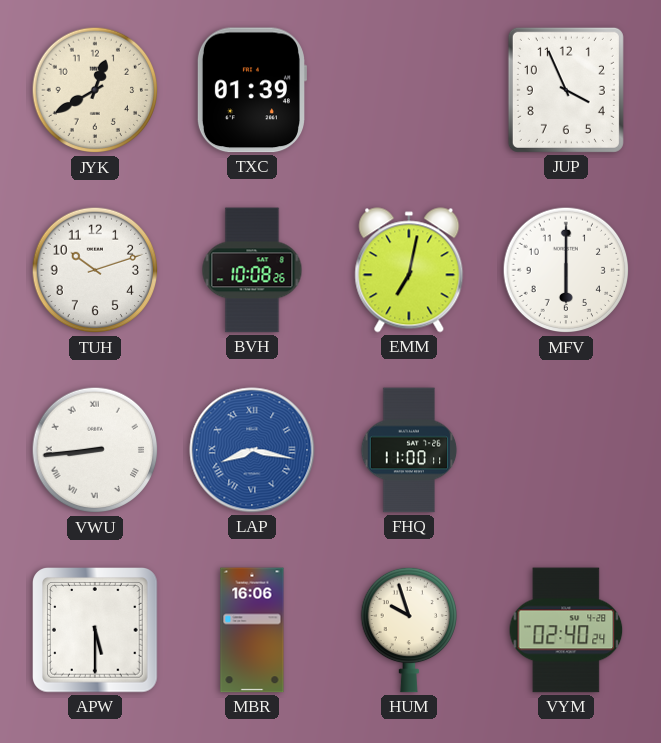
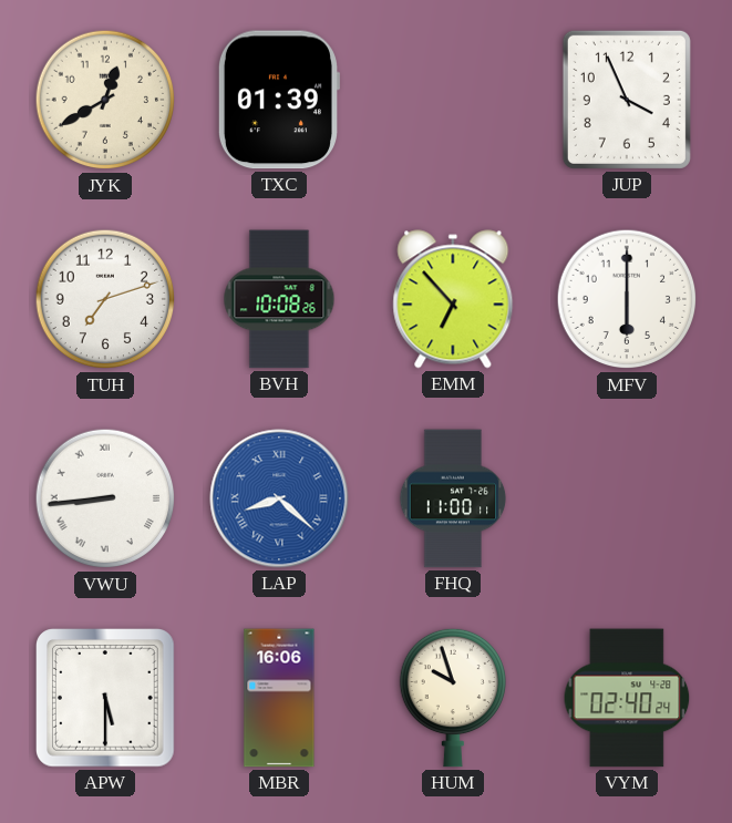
TUH: 10:12 -> 7:12
EMM: 7:02 -> 6:53
LAP: 8:17 -> 8:22
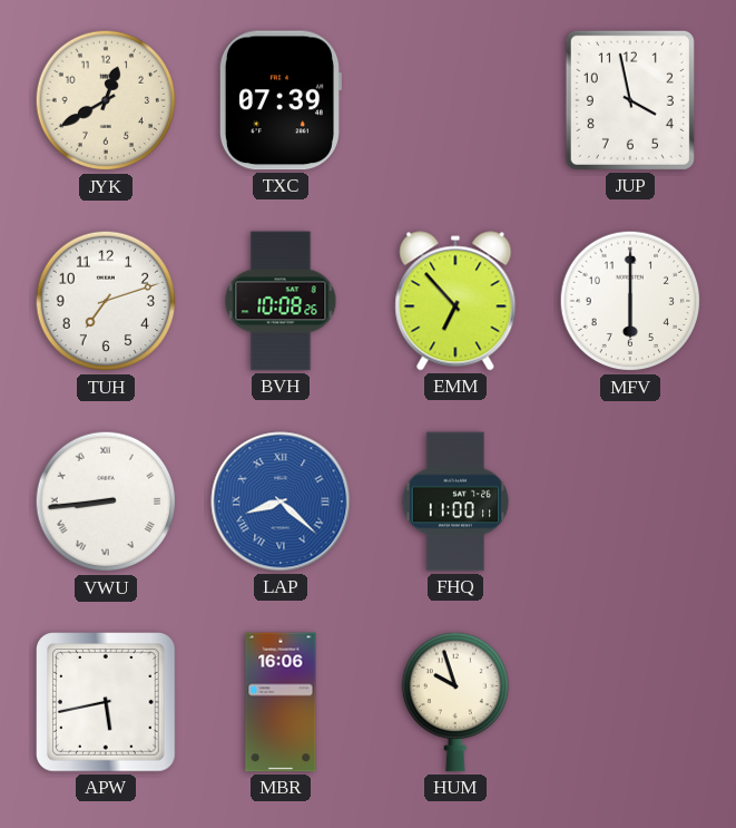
TXC: 01:39 -> 07:39
JUP: 3:56 -> 3:58
APW: 5:30 -> 5:43
VYM: 02:40 -> none
